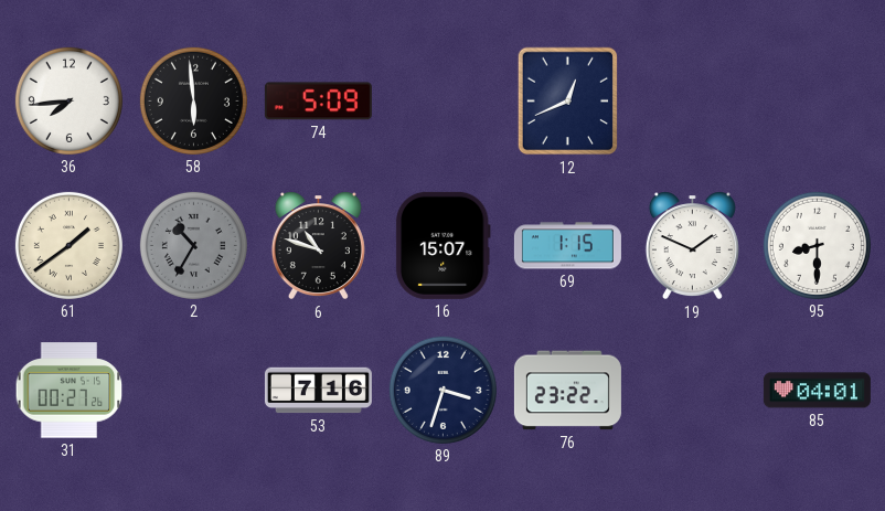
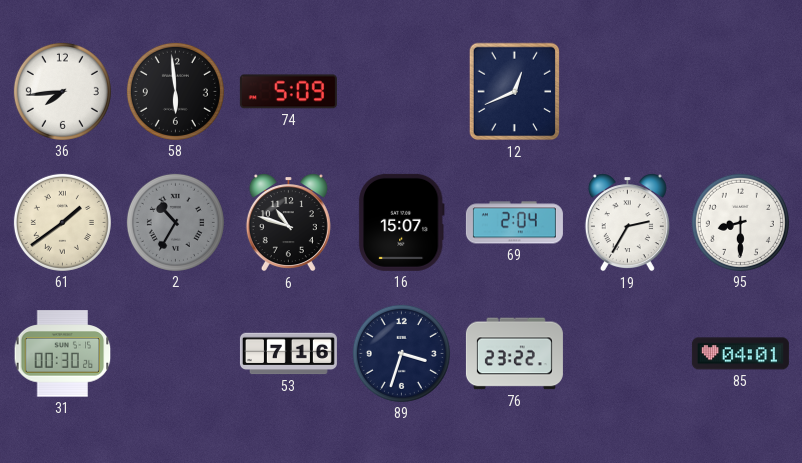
69: 1:15 -> 2:04
19: 1:49 -> 2:35
31: 00:27 -> 00:30
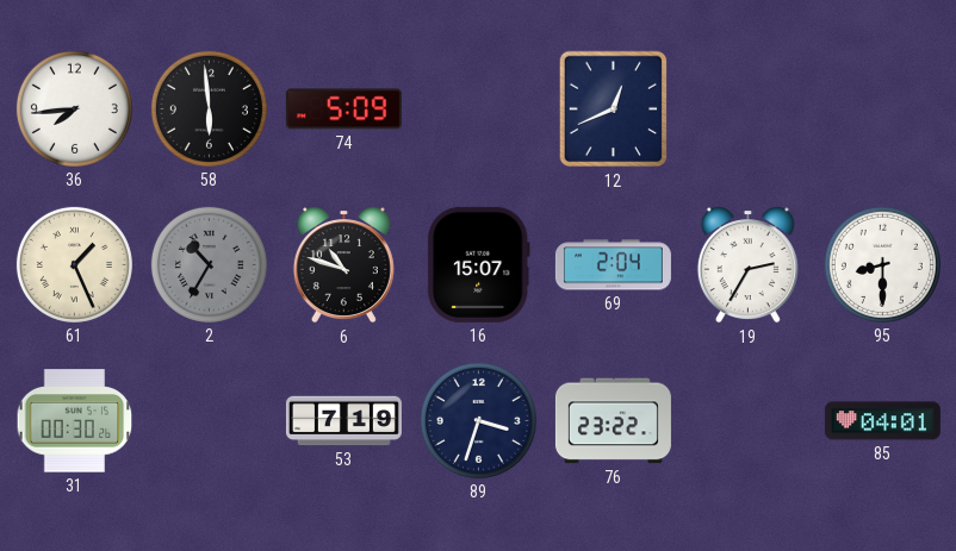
61: 1:39 -> 1:26
53: 7:16 -> 7:19
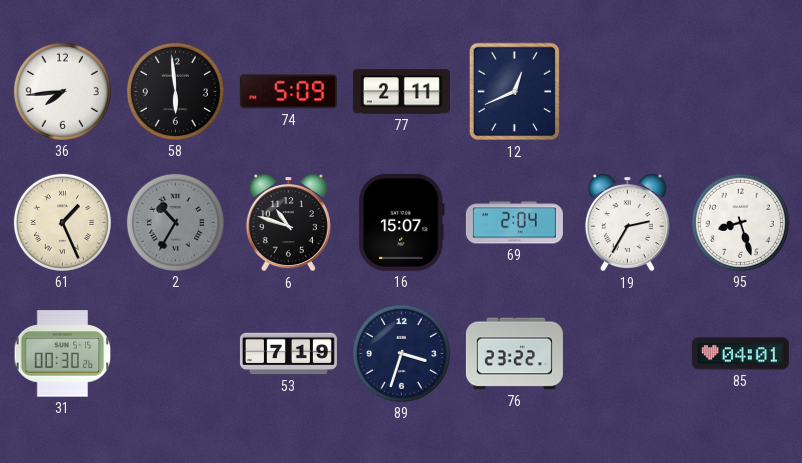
77: none -> 2:11
95: 8:30 -> 8:27
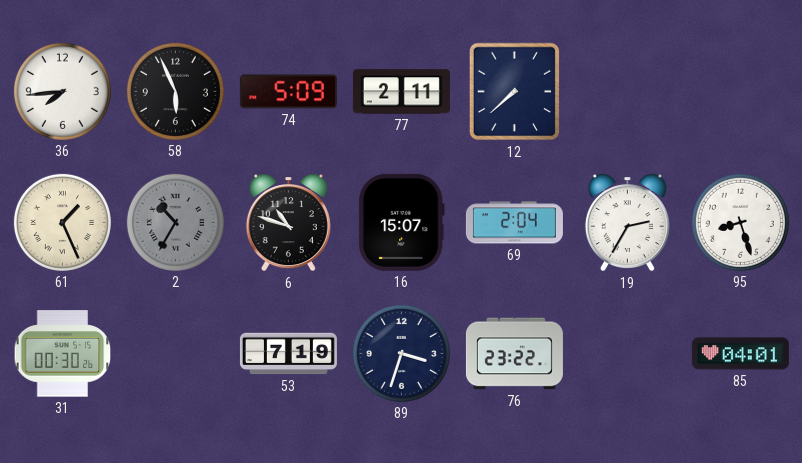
58: 5:59 -> 5:56
12: 12:41 -> 7:38
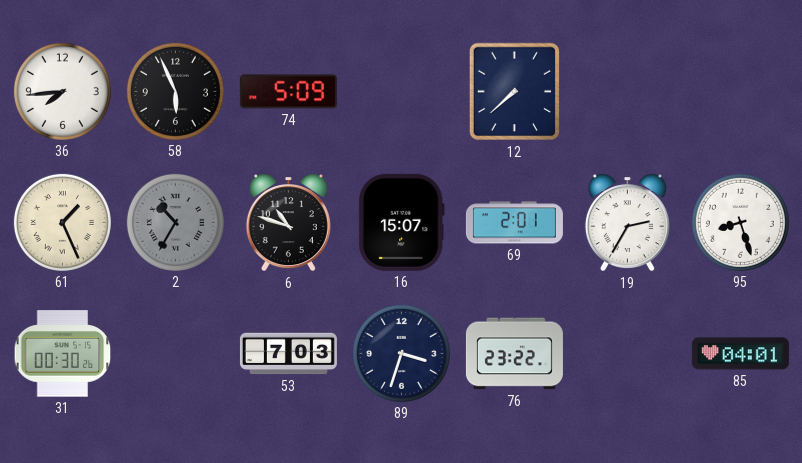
77: 2:11 -> none
69: 2:04 -> 2:01
53: 7:19 -> 7:03
